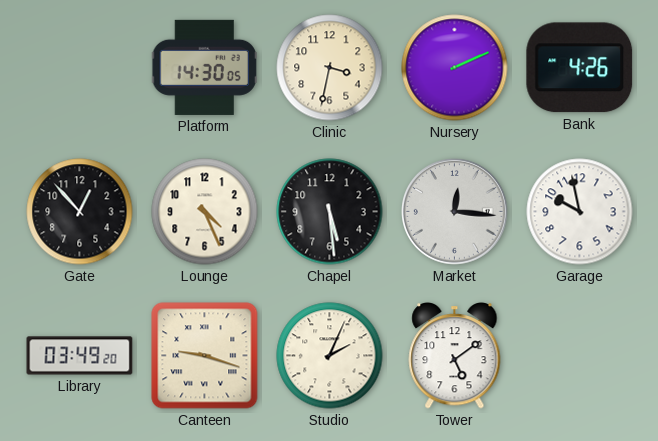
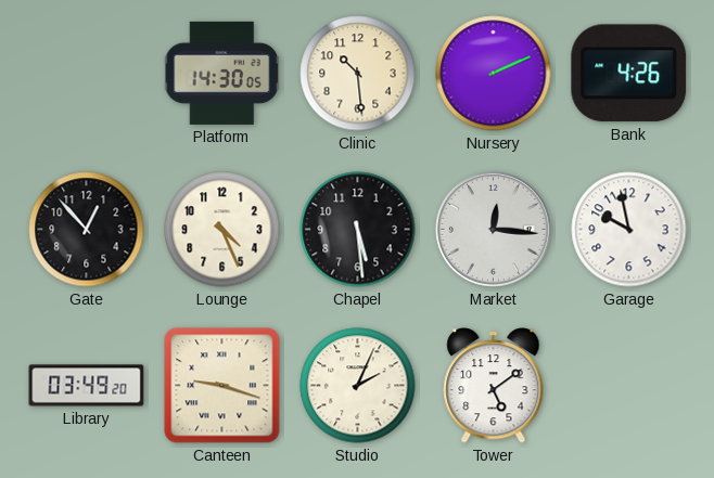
Clinic: 3:32 -> 10:29
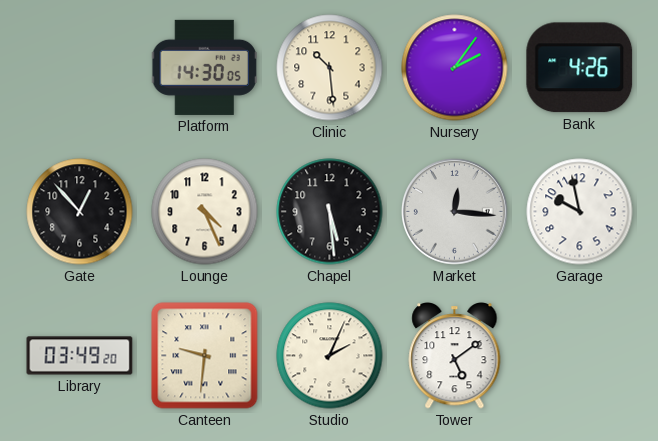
Nursery: 2:11 -> 2:06
Canteen: 9:18 -> 9:31
